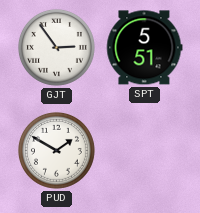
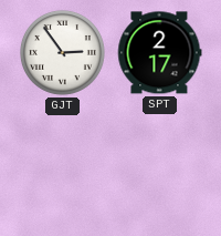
SPT: 5:51 -> 2:17
PUD: 1:50 -> none
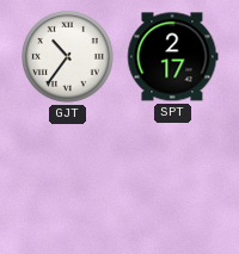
GJT: 2:54 -> 10:36
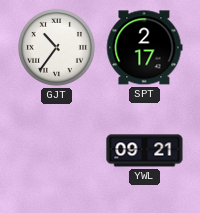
YWL: none -> 09:21
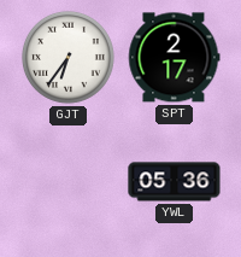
GJT: 10:36 -> 6:36
YWL: 09:21 -> 05:36
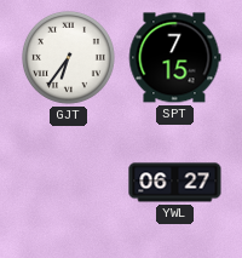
SPT: 2:17 -> 7:15
YWL: 05:36 -> 06:27
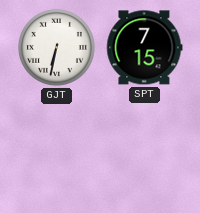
GJT: 6:36 -> 6:32
YWL: 06:27 -> none
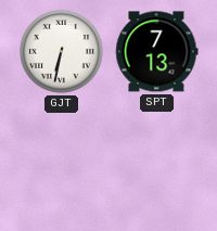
SPT: 7:15 -> 7:13
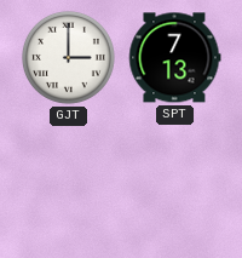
GJT: 6:32 -> 3:00
